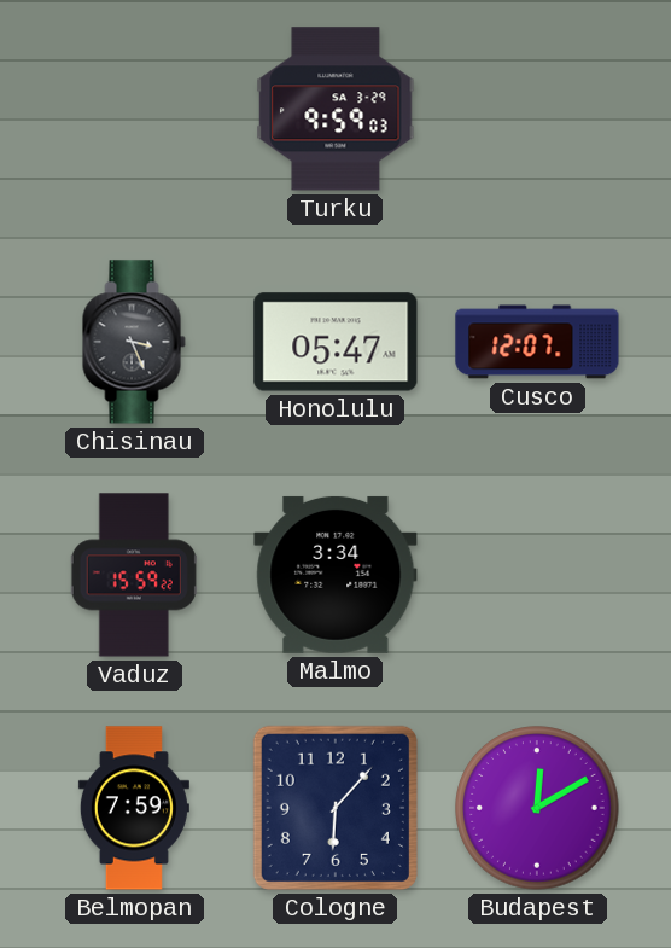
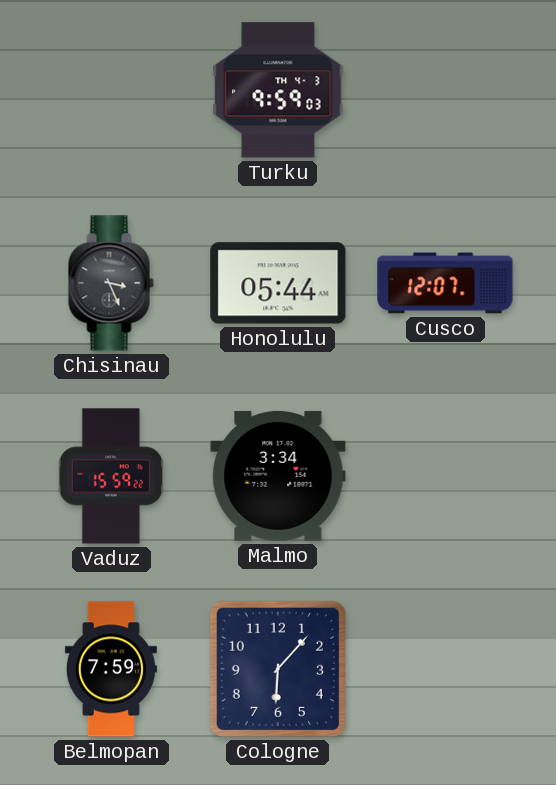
Turku date: SA 3-29 -> TH 4-3
Honolulu: 05:47 -> 05:44
Budapest: 12:10 -> none
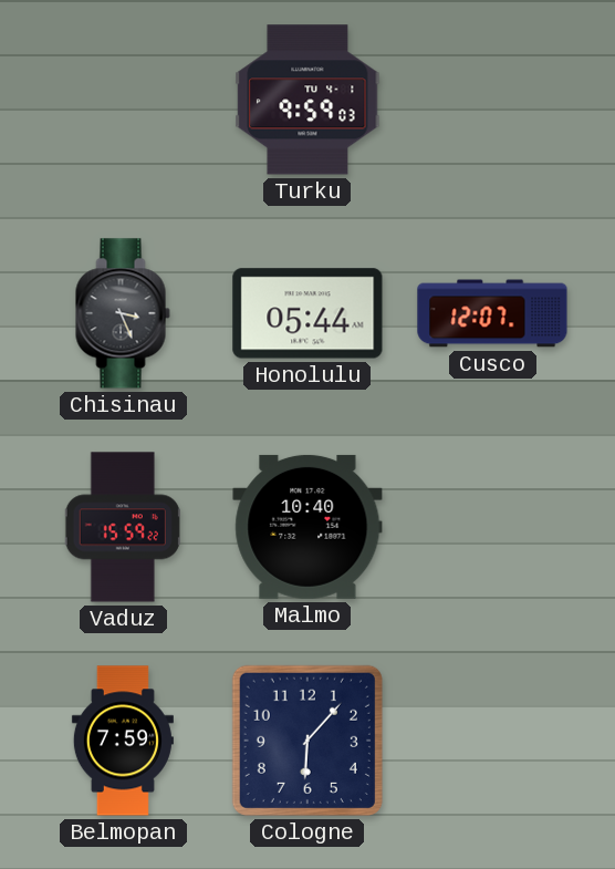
Turku date: TH 4-3 -> TU 4-1
Malmo: 3:34 -> 10:40
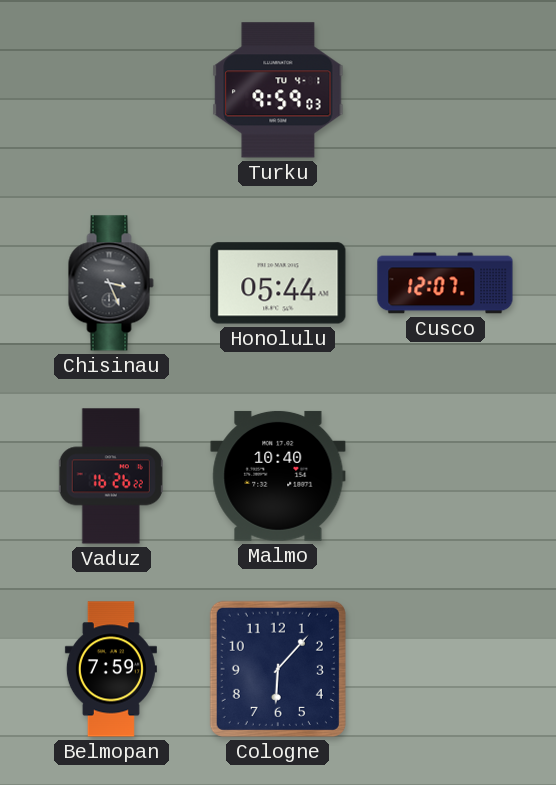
Vaduz: 15:59 -> 16:26
